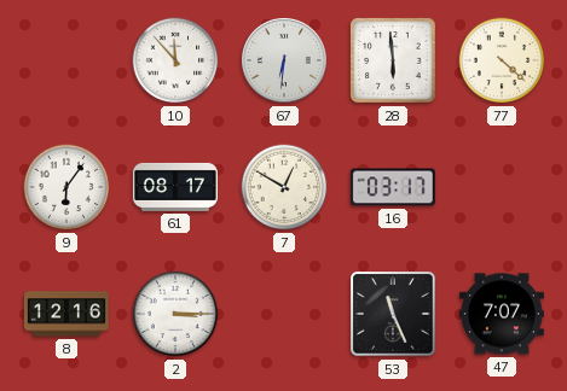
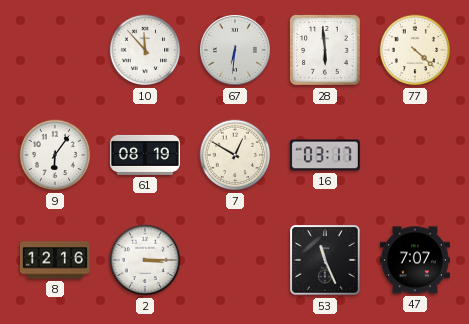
61: 08:17 -> 08:19
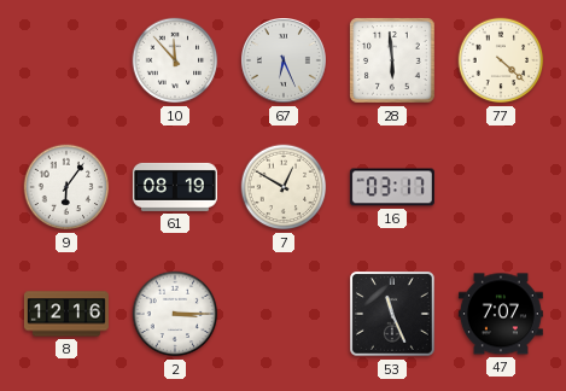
67: 6:31 -> 6:26
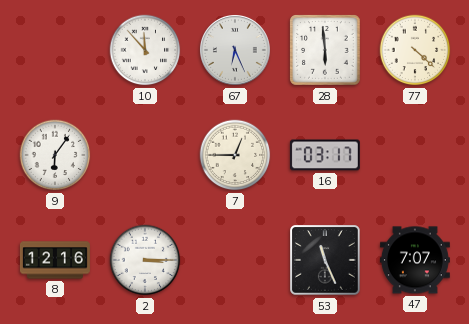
61: 08:19 -> none
7: 12:50 -> 12:45
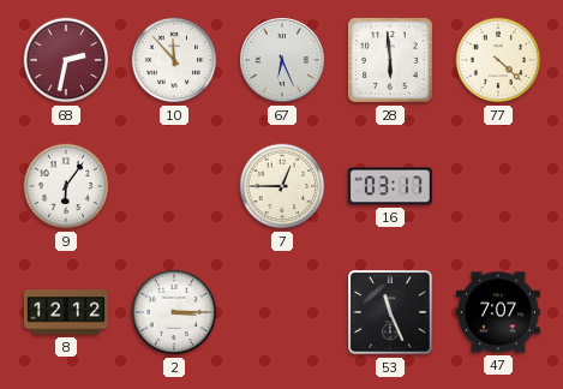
68: none -> 2:32
8: 12:16 -> 12:12
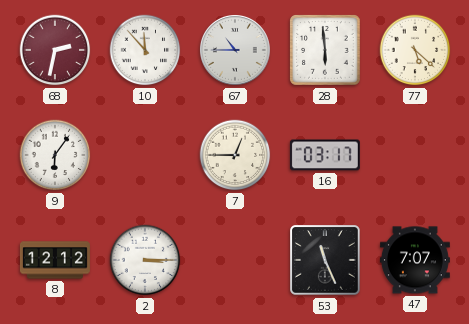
67: 6:26 -> 10:45
77: 4:22 -> 5:22
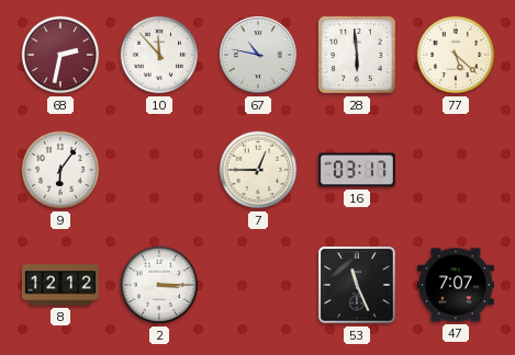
67: 10:45 -> 10:47
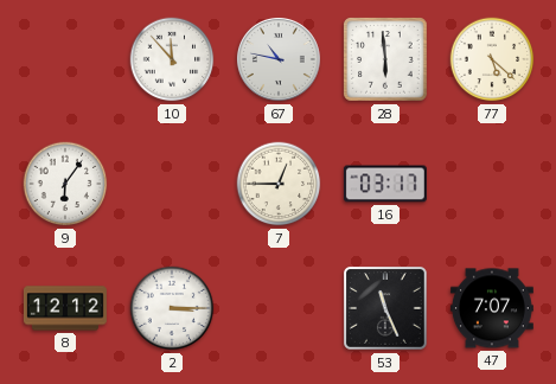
68: 2:32 -> none
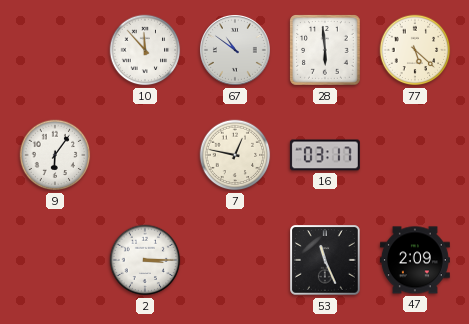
67: 10:47 -> 10:51
7: 12:45 -> 12:47
8: 12:12 -> none
47: 7:07 -> 2:09
